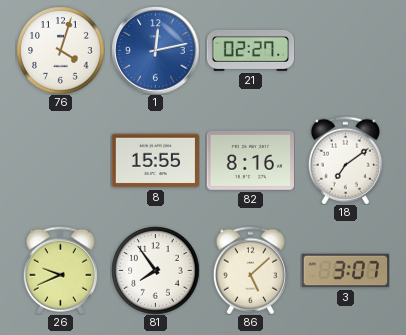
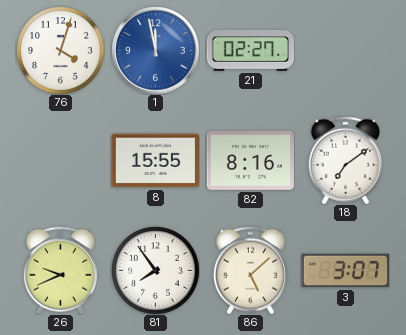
1: 12:13 -> 11:58
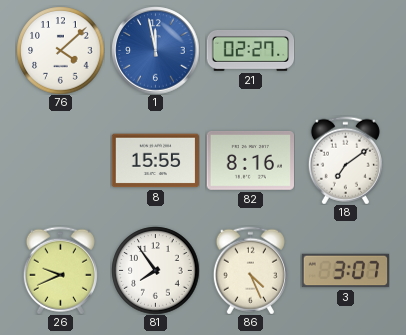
76: 4:03 -> 4:08
86: 5:08 -> 4:26
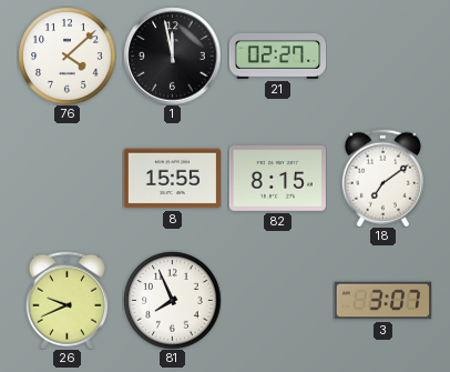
1 dial: blue -> black
82: 8:16 -> 8:15
81: 7:54 -> 7:56
86: 4:26 -> none
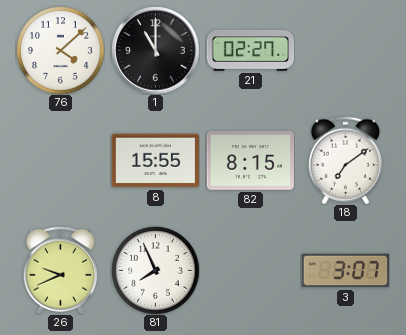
1: 11:58 -> 11:00
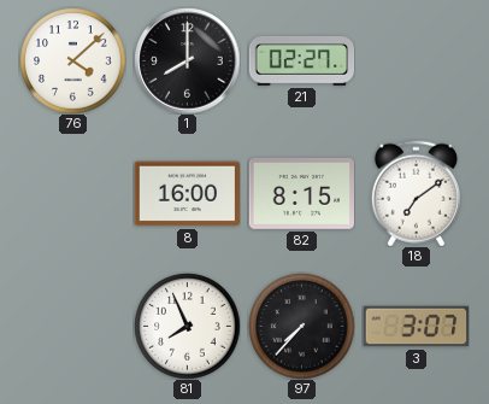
1: 11:00 -> 8:00
8: 15:55 -> 16:00
26: 9:41 -> none
97: none -> 7:37
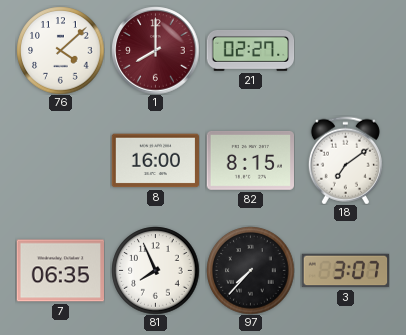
1 dial: black -> burgundy
7: none -> 06:35
